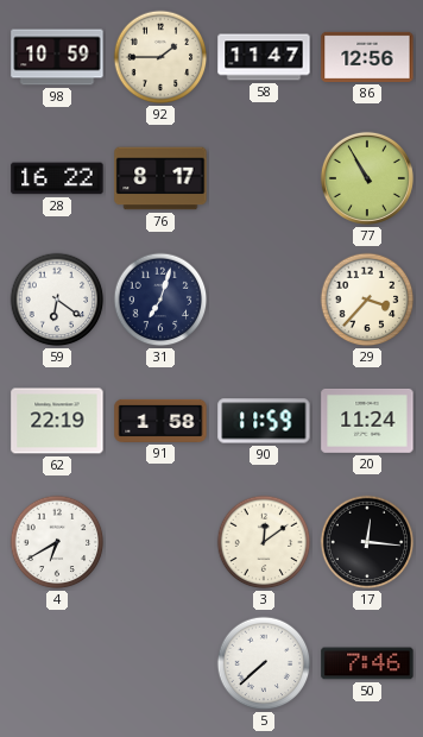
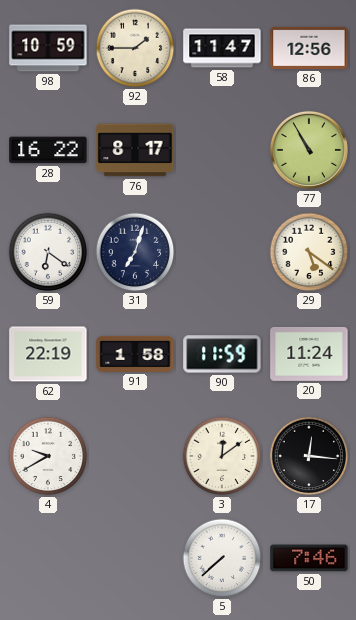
29: 3:37 -> 5:21
4: 6:40 -> 9:40
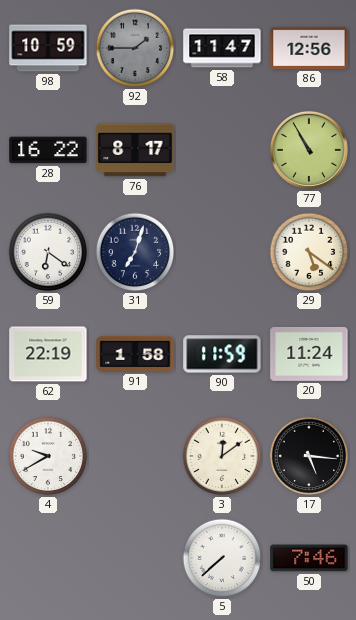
92 dial: cream -> grey
17: 12:16 -> 5:16
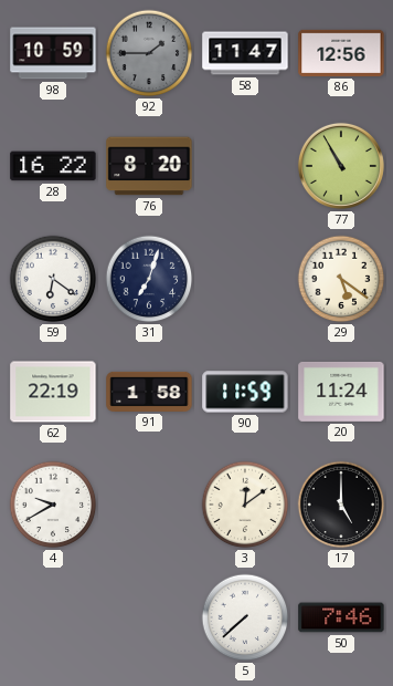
76: 8:17 -> 8:20
17: 5:16 -> 5:00
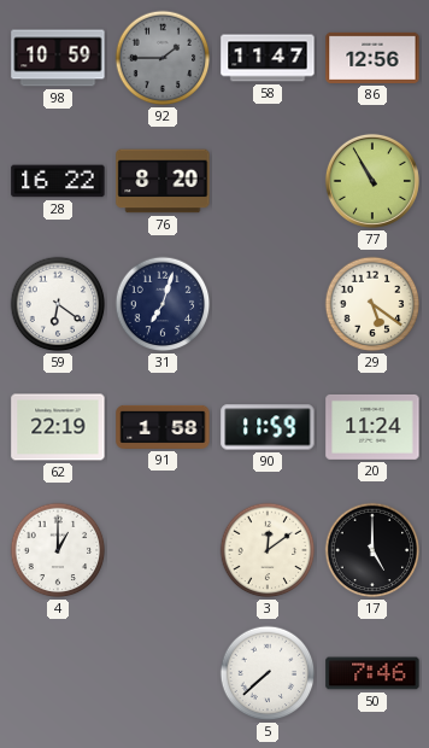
4: 9:40 -> 1:00
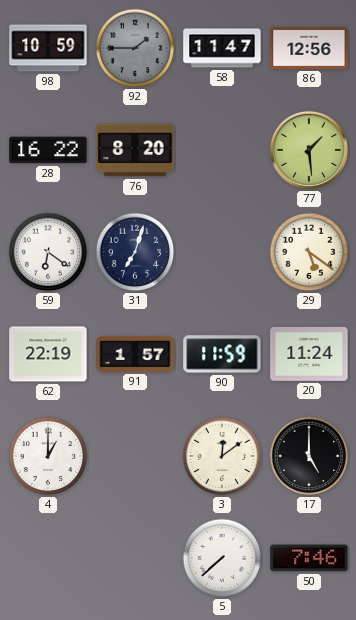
77: 10:55 -> 1:29
91: 1:58 -> 1:57
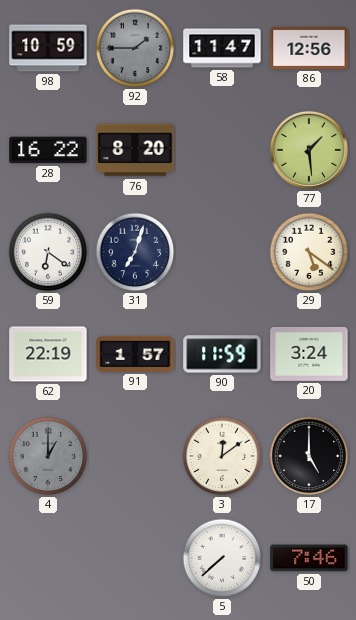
20: 11:24 -> 3:24
4 dial: white -> grey
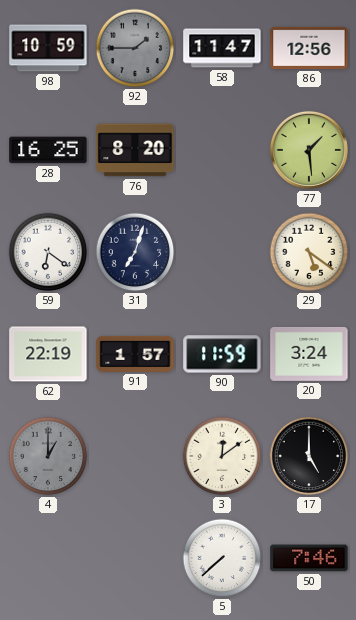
28: 16:22 -> 16:25
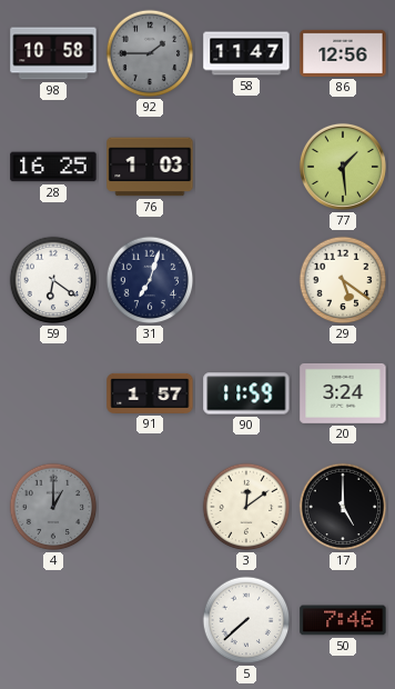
98: 10:59 -> 10:58
76: 8:20 -> 1:03
62: 22:19 -> none
